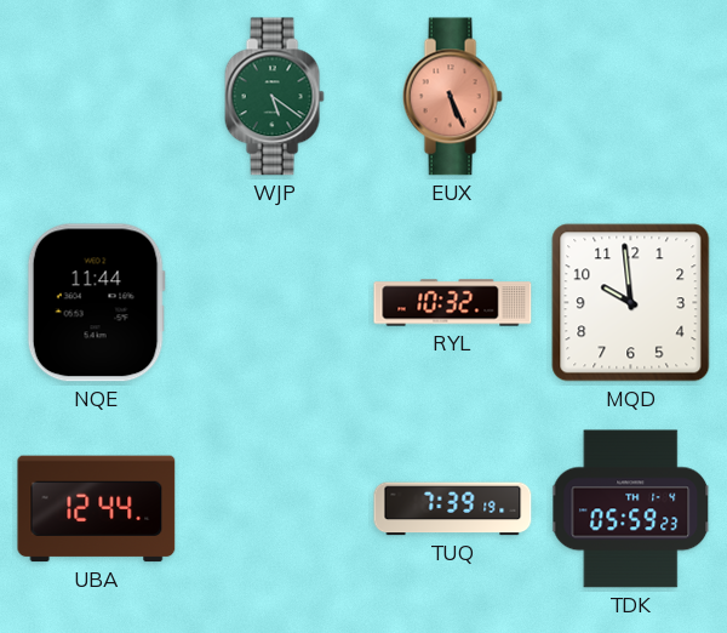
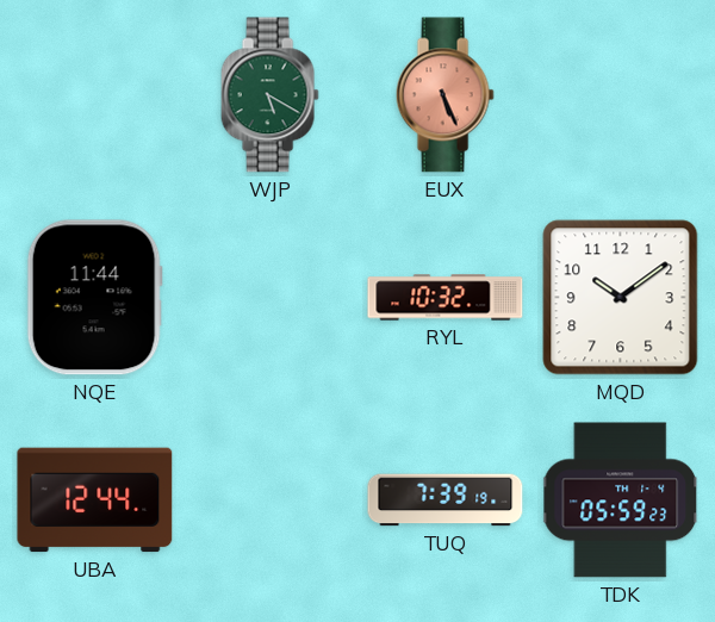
WJP: 5:21 -> 5:20
MQD: 9:59 -> 10:09
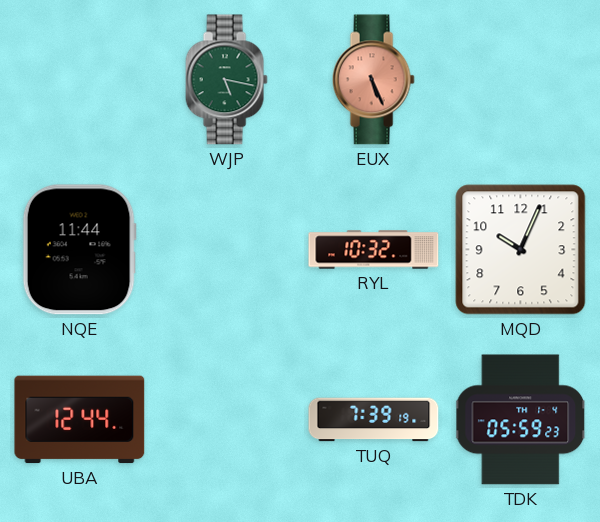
WJP: 5:20 -> 5:17
MQD: 10:09 -> 10:04
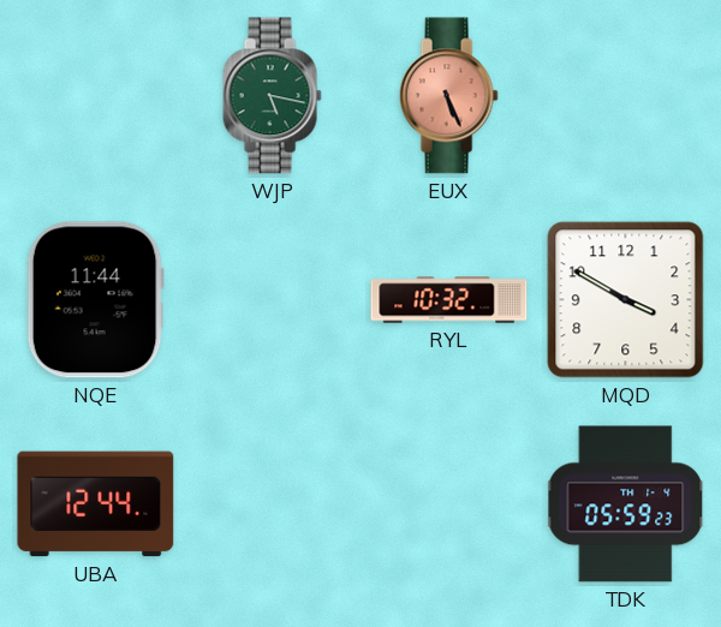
MQD: 10:04 -> 3:50
TUQ: 7:39 -> none
